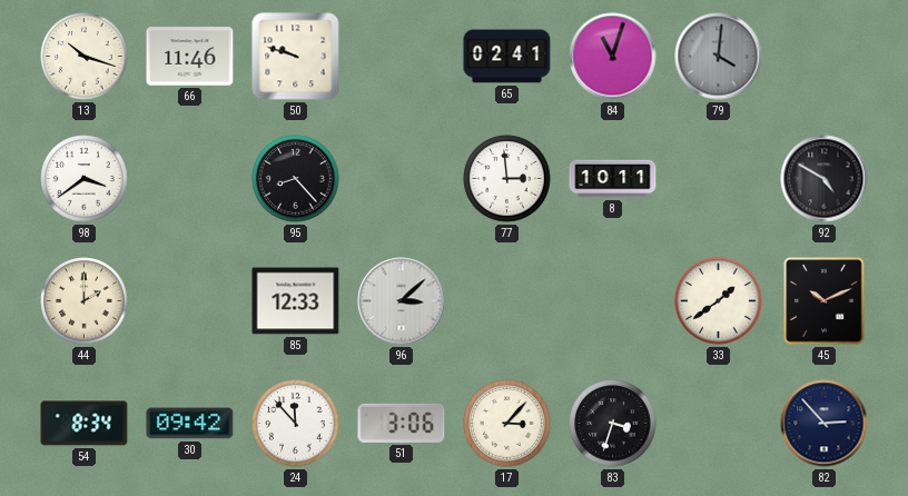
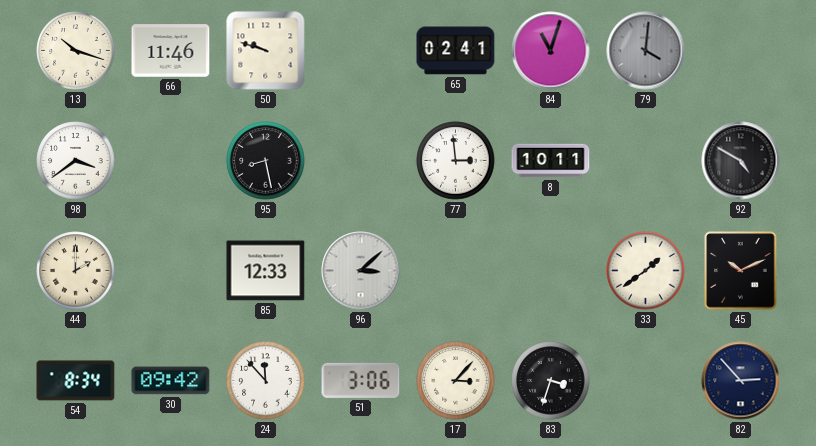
95: 8:23 -> 8:28
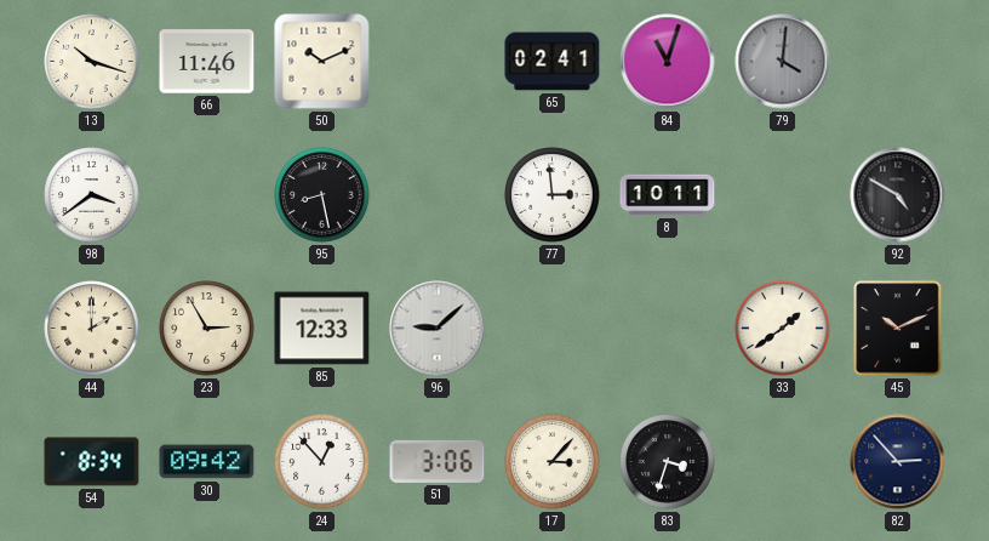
50: 9:48 -> 10:11
23: none -> 2:55
96: 3:08 -> 9:08
24: 11:53 -> 12:53
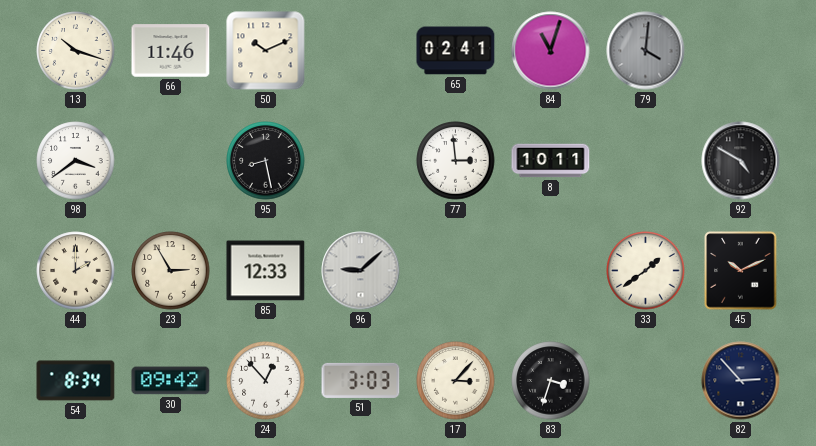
51: 3:06 -> 3:03
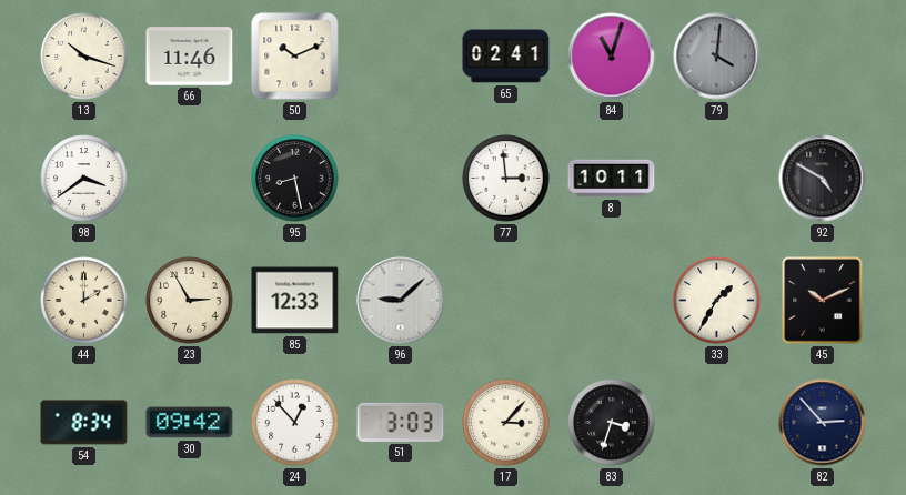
33: 1:39 -> 1:35
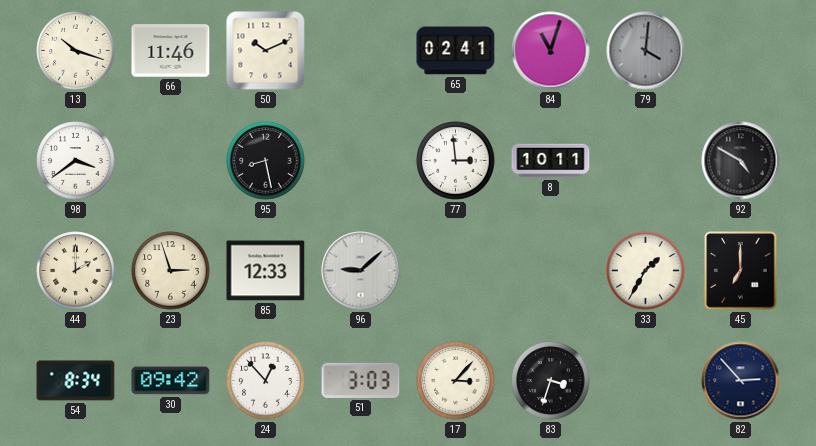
23: 2:55 -> 2:57
45: 10:11 -> 7:00
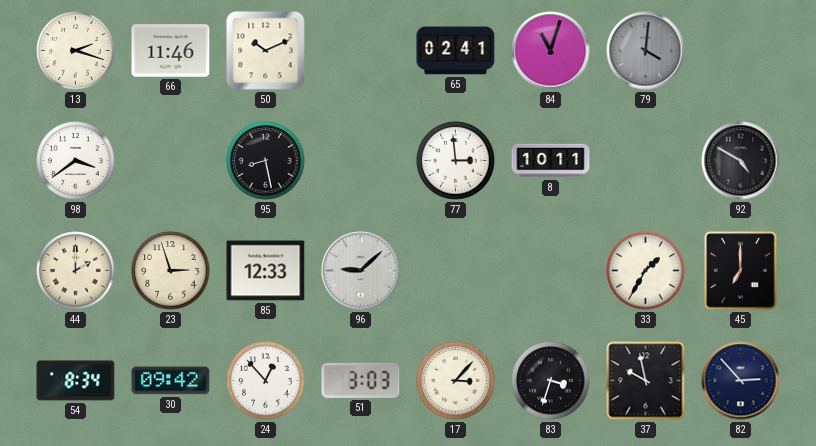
13: 10:18 -> 2:18
37: none -> 9:58
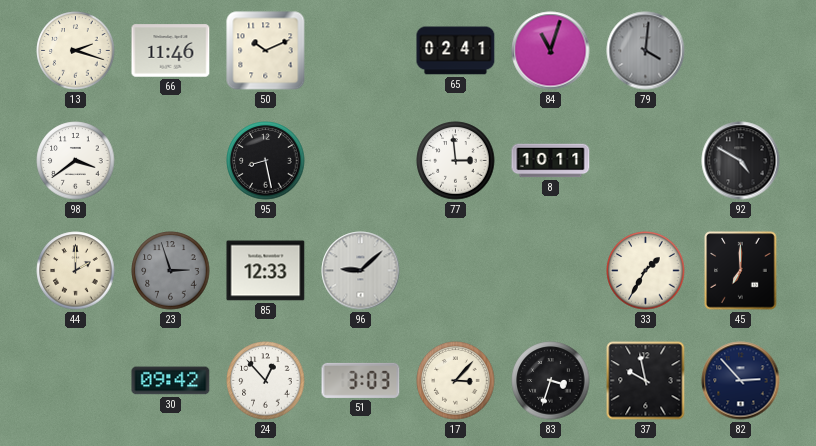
23 dial: cream -> grey
54: 8:34 -> none
